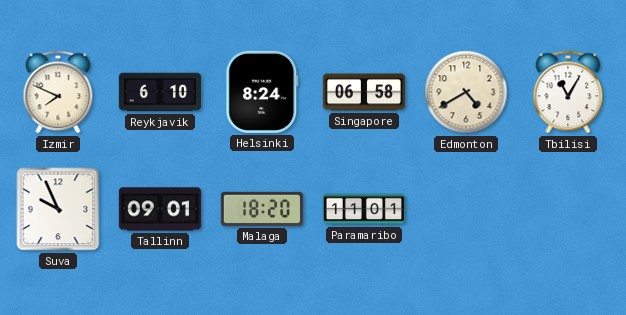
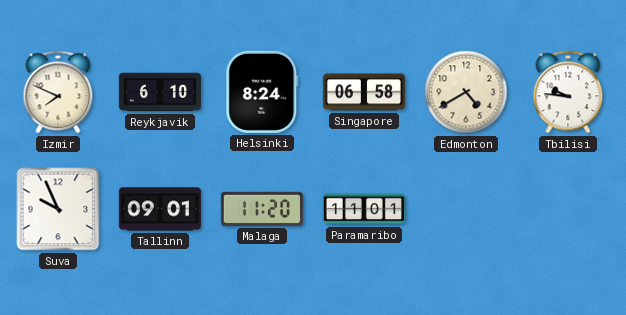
Tbilisi: 11:05 -> 9:46
Malaga: 18:20 -> 11:20
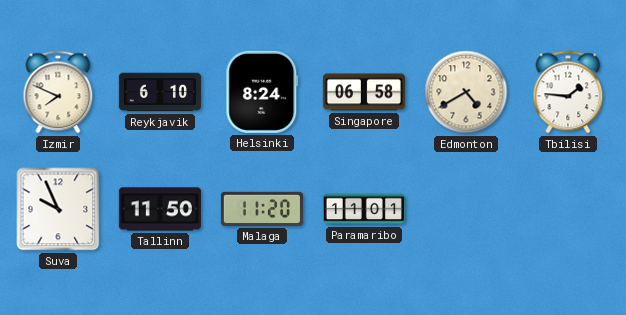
Tbilisi: 9:46 -> 1:46
Tallinn: 09:01 -> 11:50
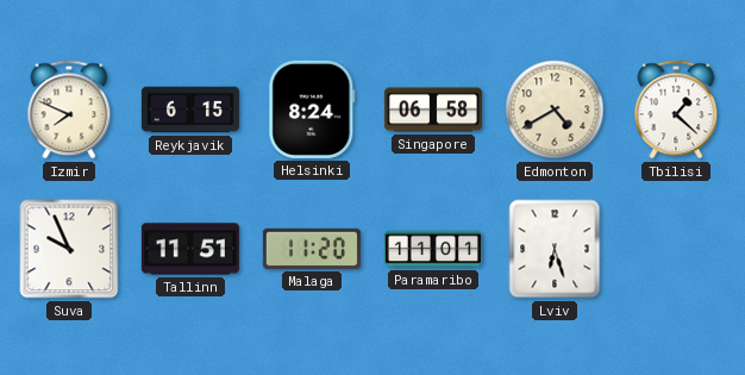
Reykjavik: 6:10 -> 6:15
Tbilisi: 1:46 -> 1:22
Tallinn: 11:50 -> 11:51
Lviv: none -> 6:27
